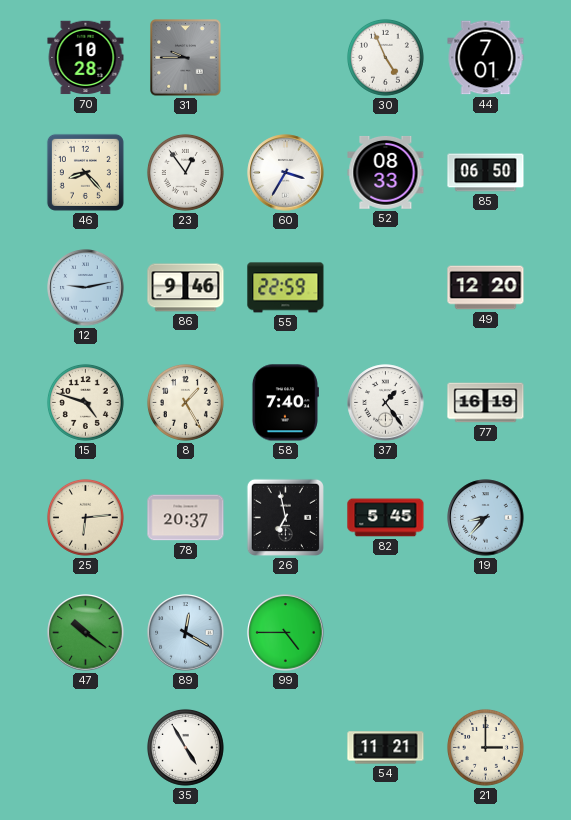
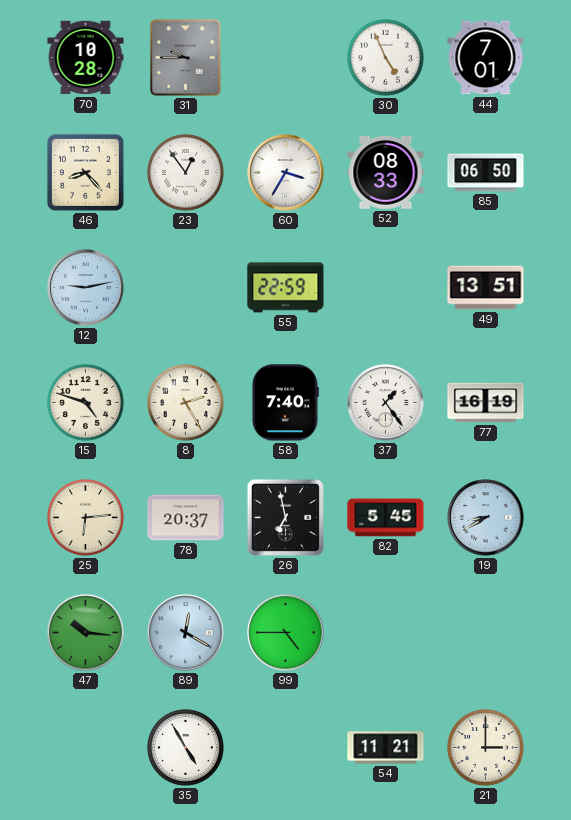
86: 9:46 -> none
49: 12:20 -> 13:51
8: 1:25 -> 2:25
19: 8:37 -> 8:40
47: 10:21 -> 10:16
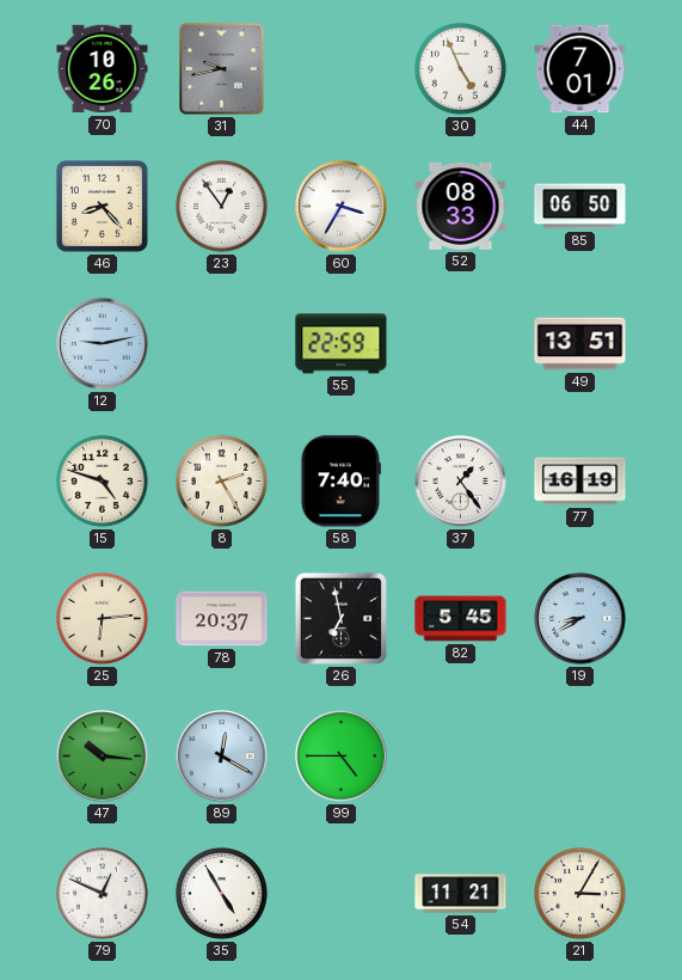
70: 10:28 -> 10:26
31: 9:45 -> 9:43
79: none -> 12:49
21: 3:00 -> 3:05
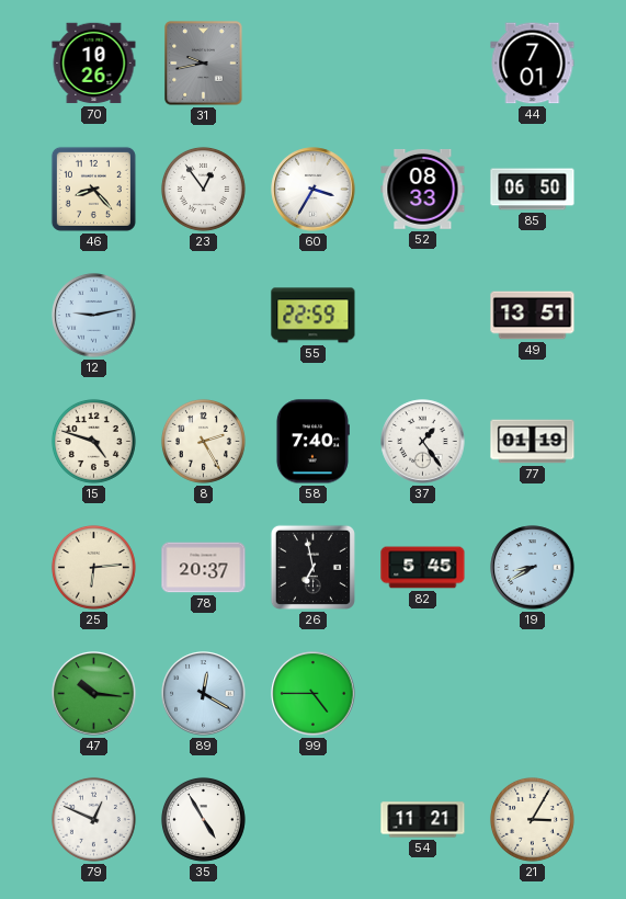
30: 4:56 -> none
77: 16:19 -> 01:19
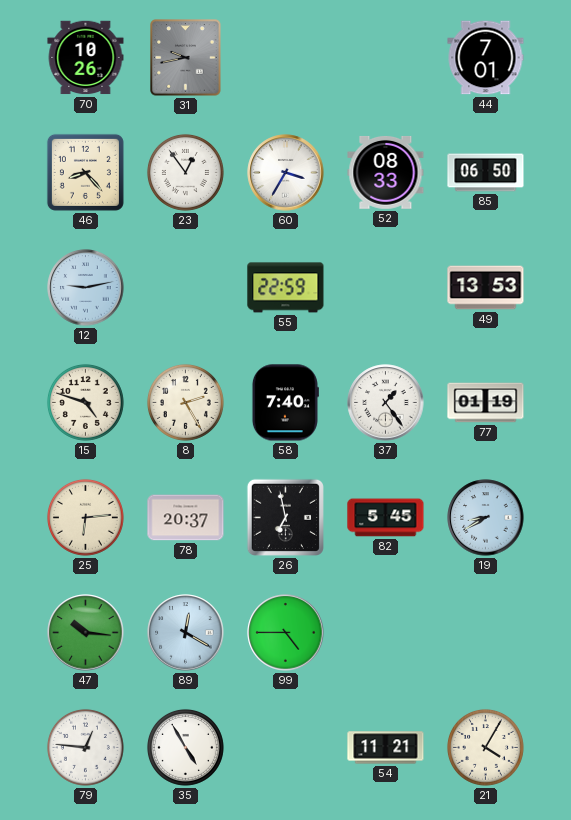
49: 13:51 -> 13:53
79: 12:49 -> 12:46
21: 3:05 -> 4:05
